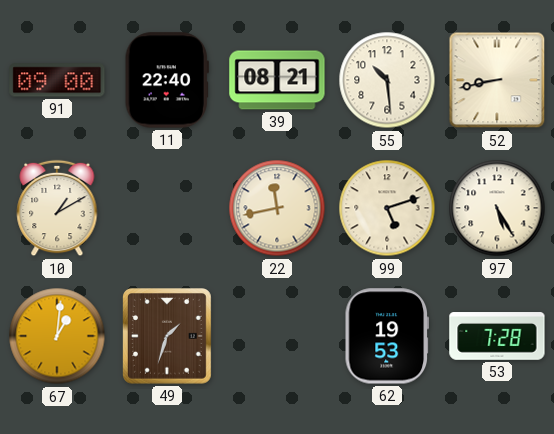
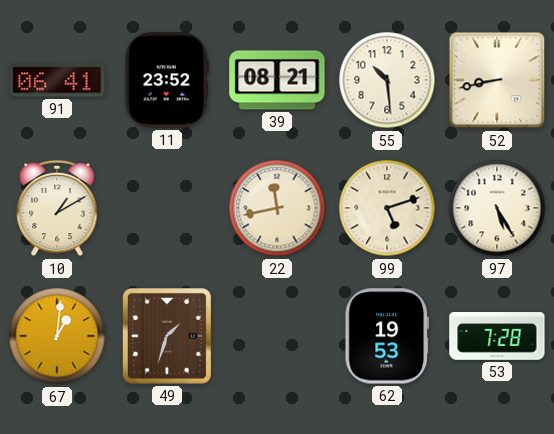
91: 09:00 -> 06:41
11: 22:40 -> 23:52
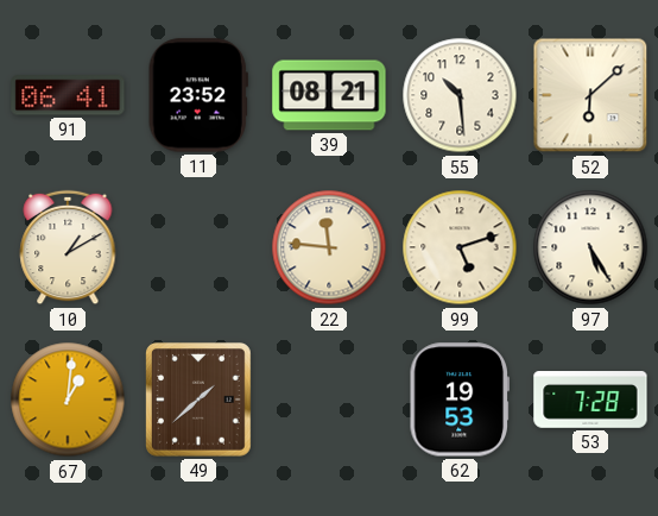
52: 8:43 -> 6:08
22: 11:43 -> 11:46
49: 1:33 -> 1:38
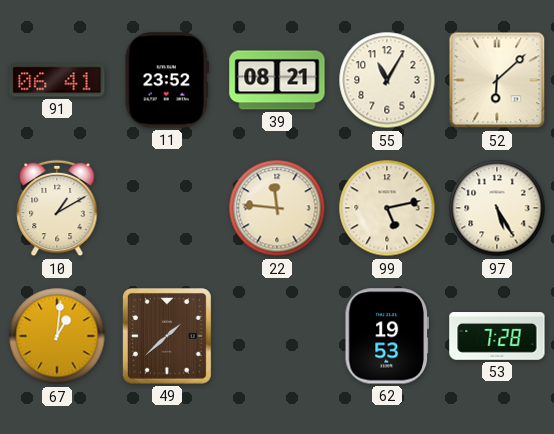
55: 10:29 -> 11:05
99: 5:12 -> 5:13
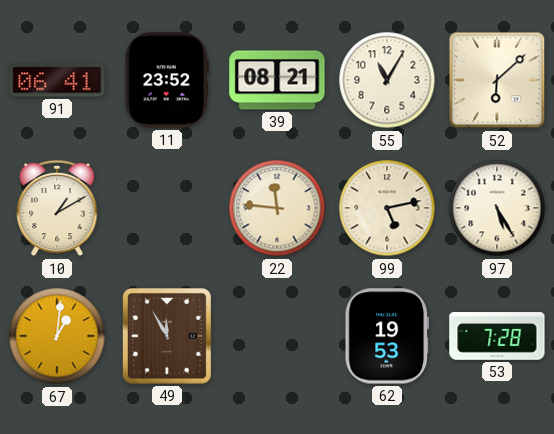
49: 1:38 -> 11:55
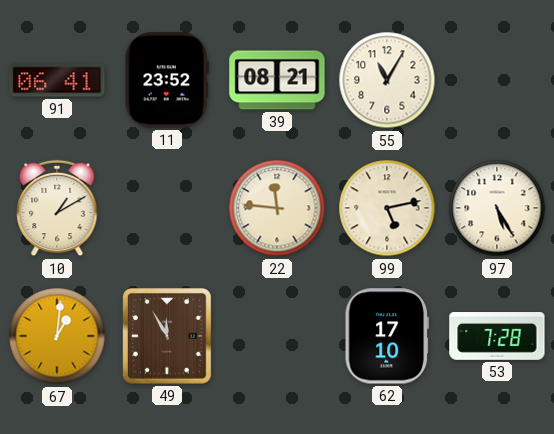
52: 6:08 -> none
62: 19:53 -> 17:10
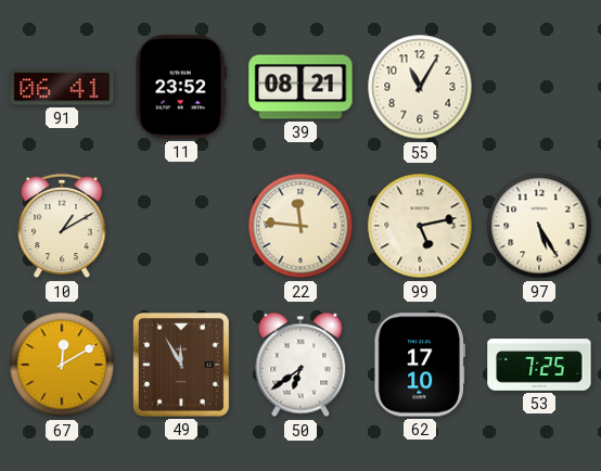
67: 1:01 -> 12:10
50: none -> 6:39
53: 7:28 -> 7:25
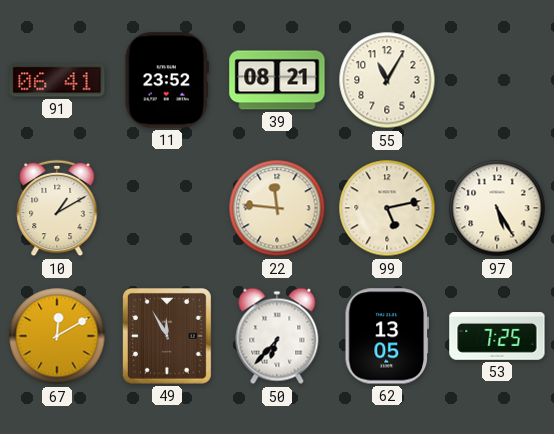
50: 6:39 -> 6:37
62: 17:10 -> 13:05
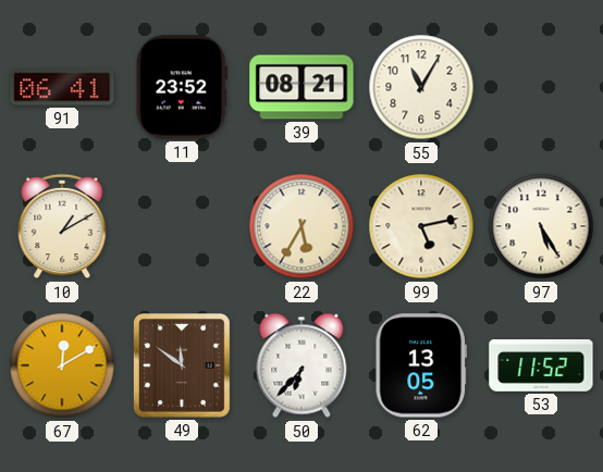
22: 11:46 -> 5:35
49: 11:55 -> 11:51
53: 7:25 -> 11:52
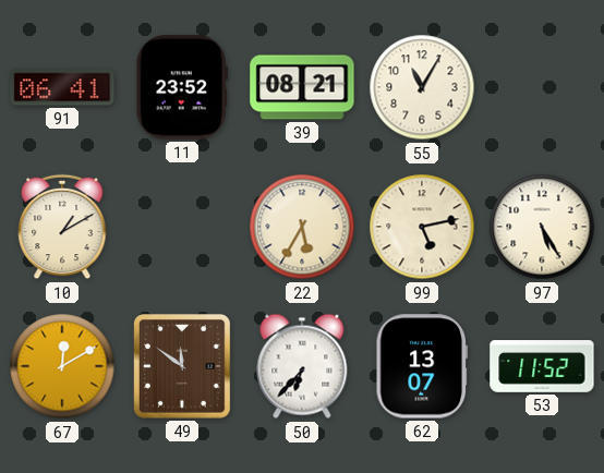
62: 13:05 -> 13:07
